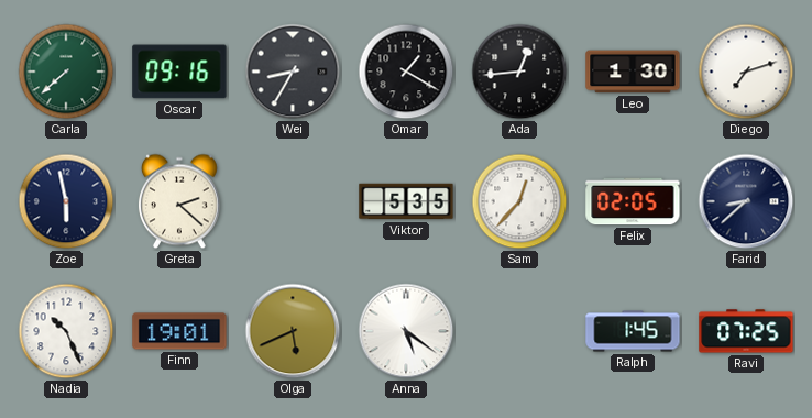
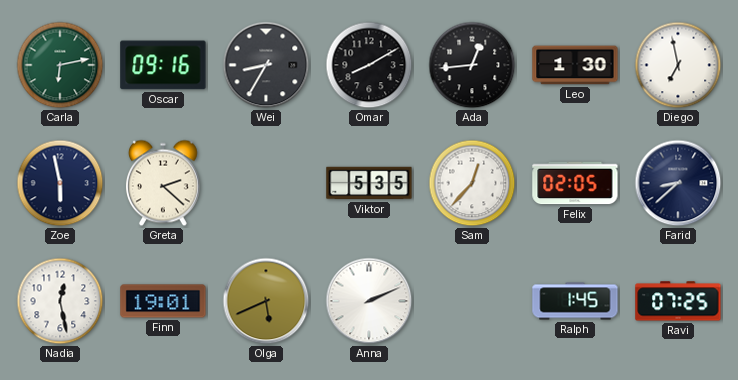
Carla: 7:38 -> 6:13
Omar: 1:20 -> 8:10
Diego: 7:12 -> 6:58
Nadia: 10:26 -> 12:28
Anna: 5:21 -> 2:11
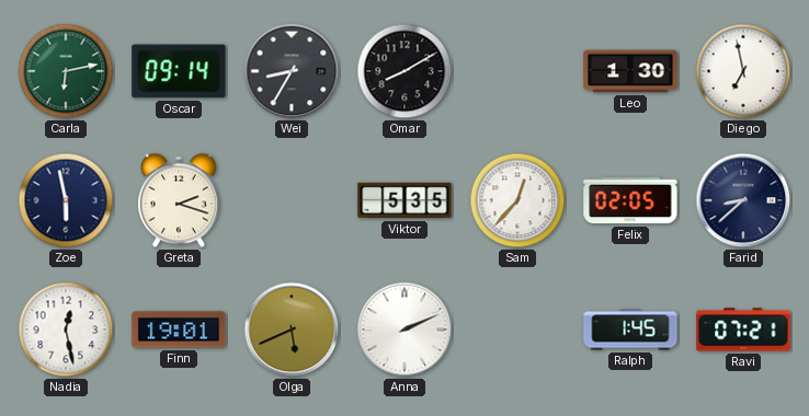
Oscar: 09:16 -> 09:14
Ada: 12:44 -> none
Greta: 2:22 -> 2:18
Ravi: 07:25 -> 07:21
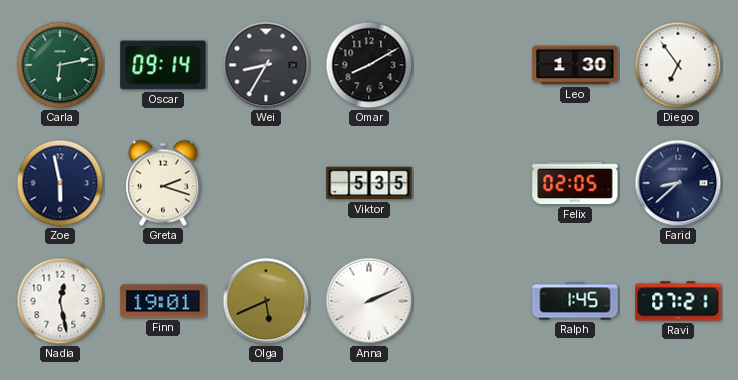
Diego: 6:58 -> 6:54
Sam: 12:37 -> none
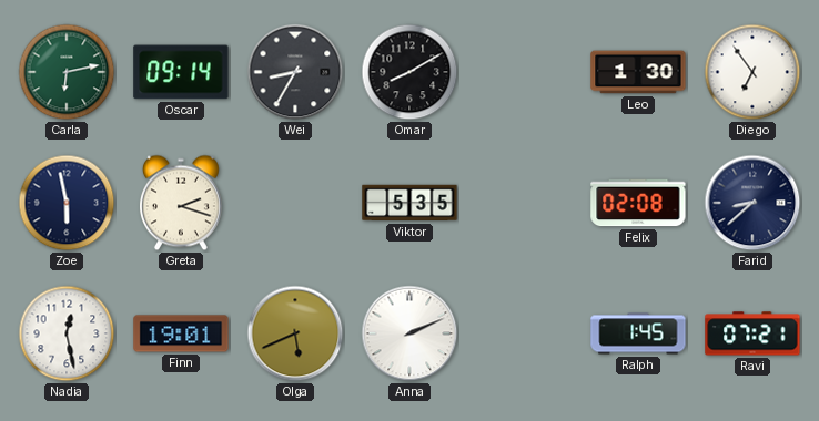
Felix: 02:05 -> 02:08
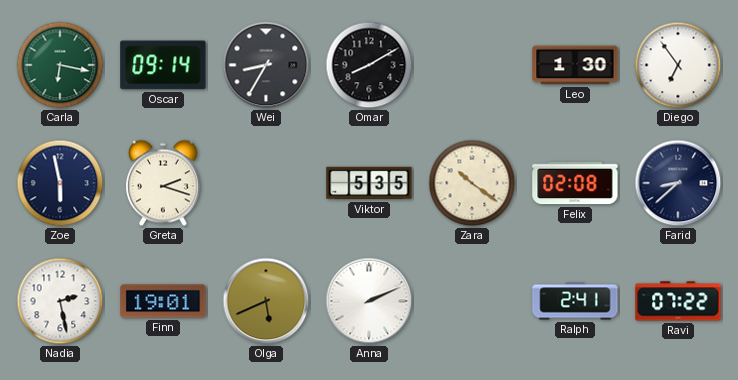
Carla: 6:13 -> 6:17
Zara: none -> 10:21
Nadia: 12:28 -> 2:28
Ralph: 1:45 -> 2:41
Ravi: 07:21 -> 07:22
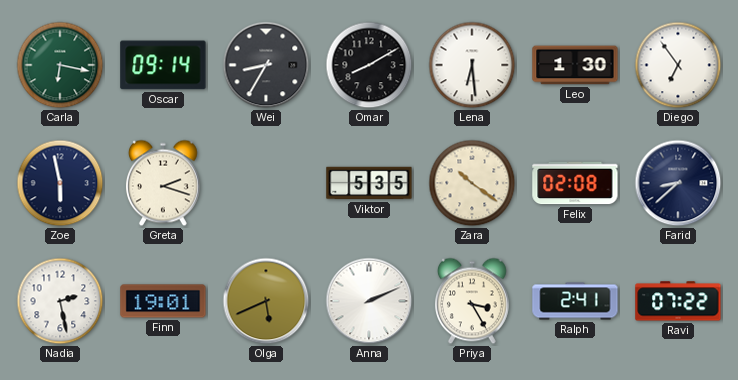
Lena: none -> 6:29
Priya: none -> 3:25
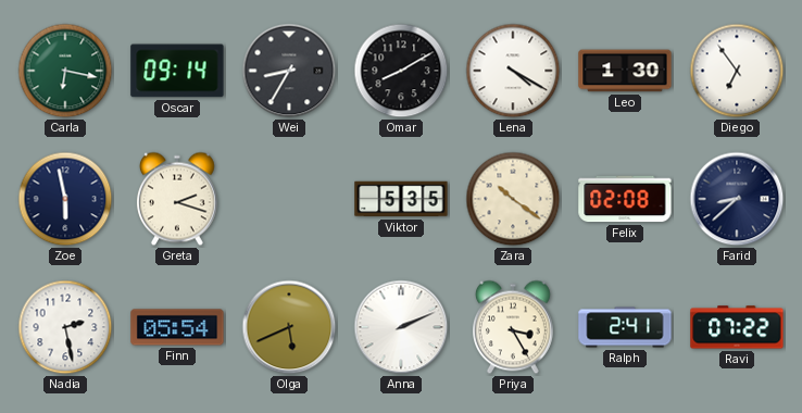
Lena: 6:29 -> 4:20
Finn: 19:01 -> 05:54
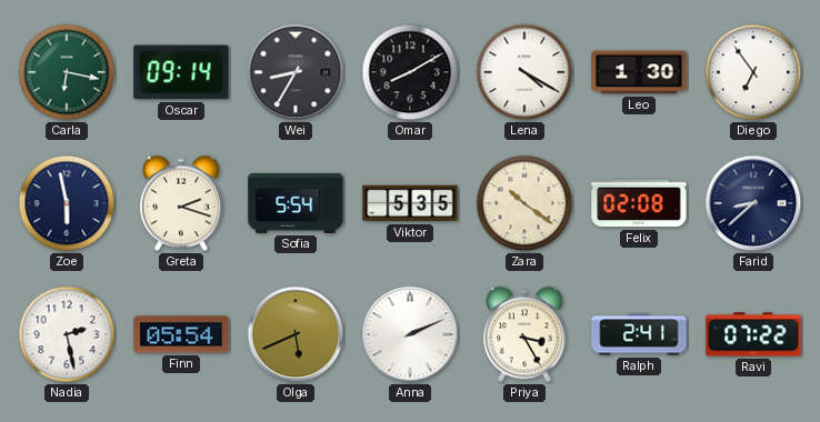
Sofia: none -> 5:54
